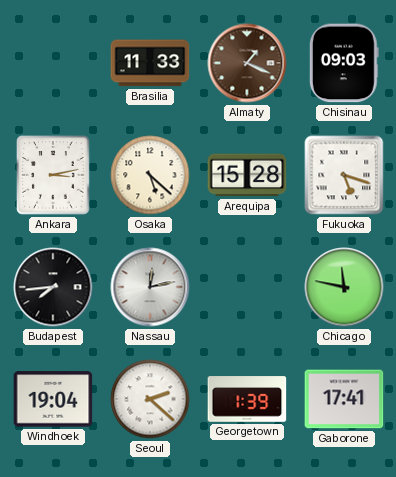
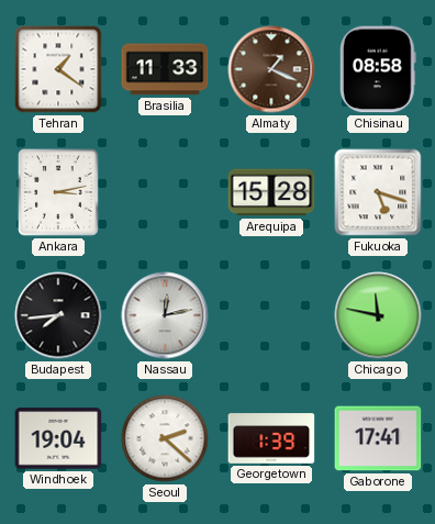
Tehran: none -> 1:21
Chisinau: 09:03 -> 08:58
Osaka: 5:22 -> none
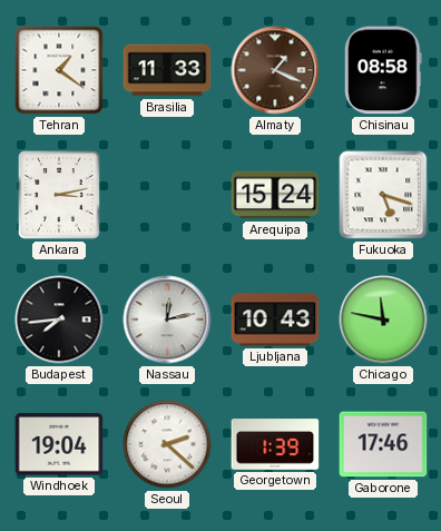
Arequipa: 15:28 -> 15:24
Ljubljana: none -> 10:43
Gaborone: 17:41 -> 17:46
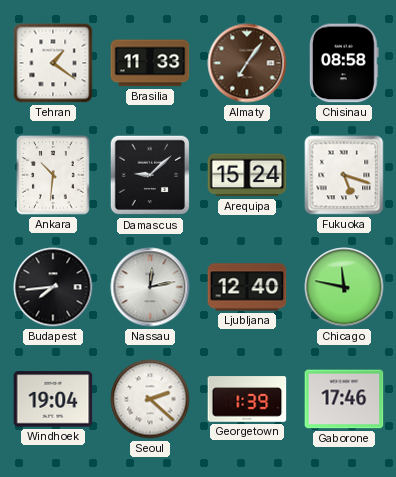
Almaty: 1:19 -> 7:06
Ankara: 3:13 -> 10:31
Damascus: none -> 9:08
Ljubljana: 10:43 -> 12:40
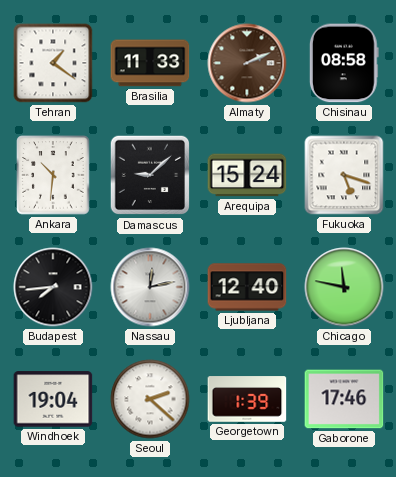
Almaty: 7:06 -> 2:11
